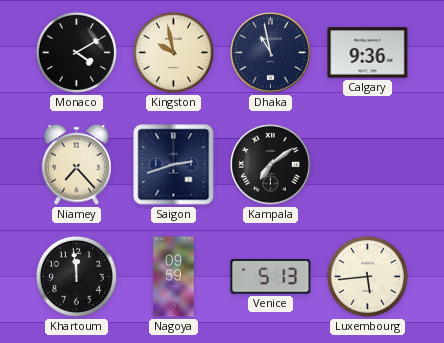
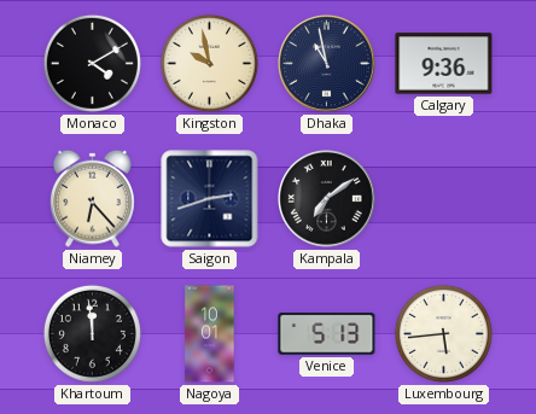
Niamey: 7:23 -> 6:23
Nagoya: 09:59 -> 10:01
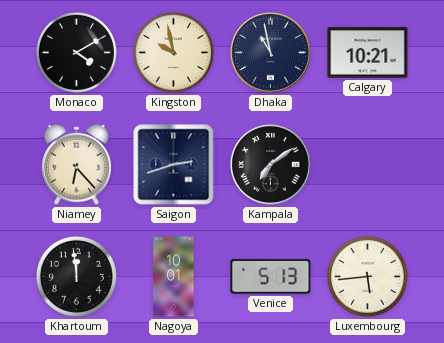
Calgary: 9:36 -> 10:21
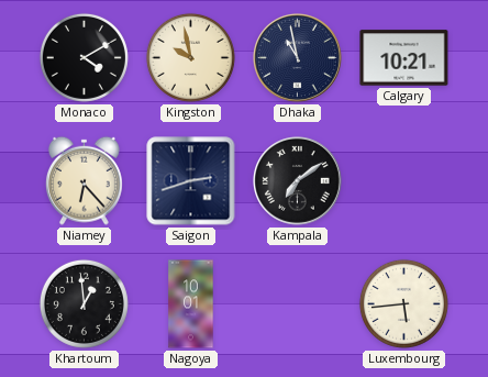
Khartoum: 11:59 -> 12:59
Venice: 5:13 -> none
